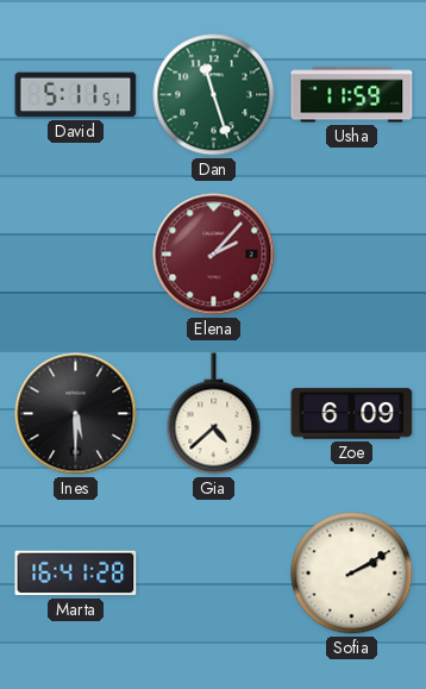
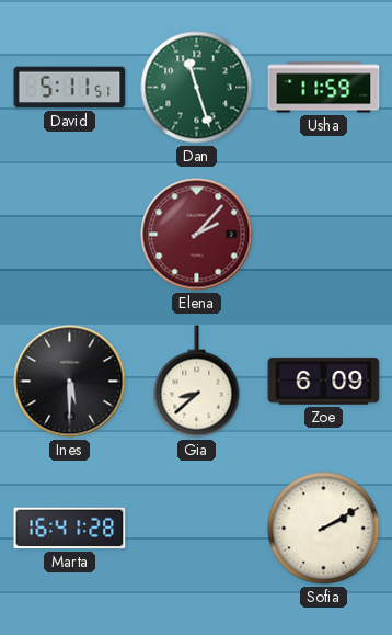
Gia: 4:38 -> 8:38
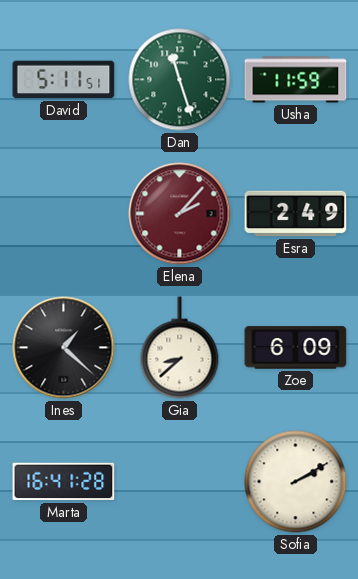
Esra: none -> 2:49
Ines: 5:30 -> 1:22
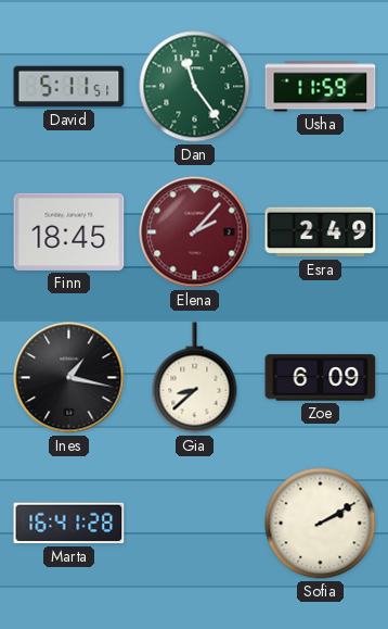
Dan: 11:27 -> 11:24
Finn: none -> 18:45
Ines: 1:22 -> 1:17
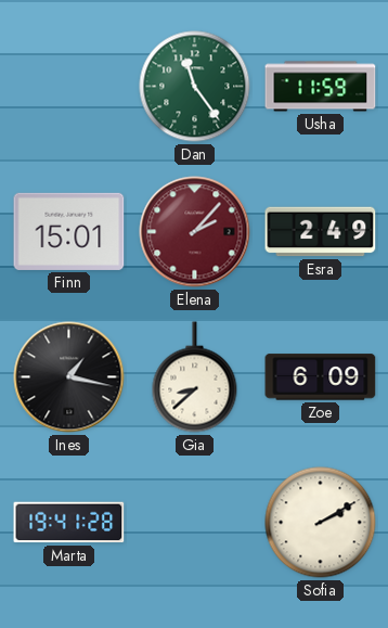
David: 5:11 -> none
Finn: 18:45 -> 15:01
Marta: 16:41 -> 19:41
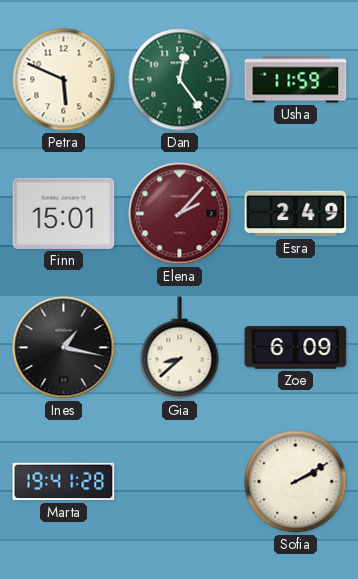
Petra: none -> 5:49
Dan: 11:24 -> 12:24
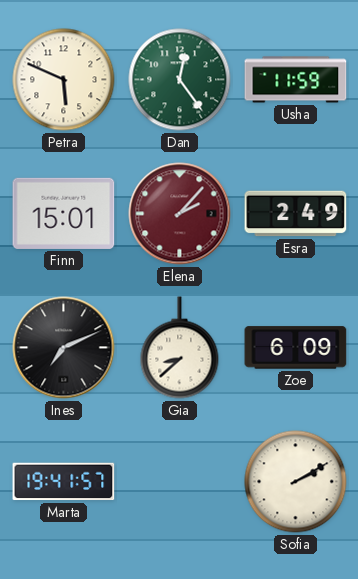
Ines: 1:17 -> 7:11
Marta: 19:41:28 -> 19:41:57
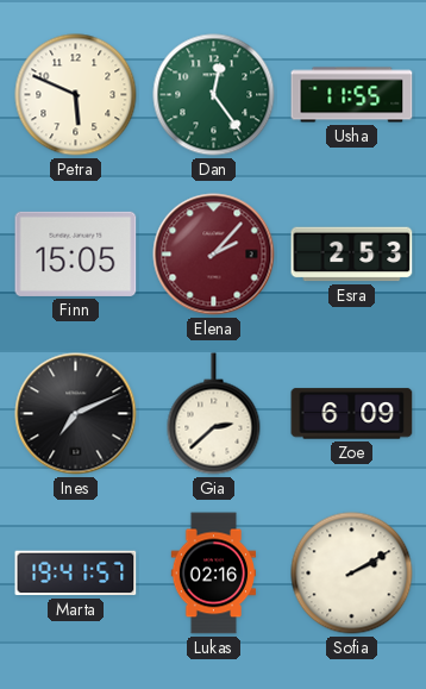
Usha: 11:59 -> 11:55
Finn: 15:01 -> 15:05
Esra: 2:49 -> 2:53
Gia: 8:38 -> 2:38
Lukas: none -> 02:16
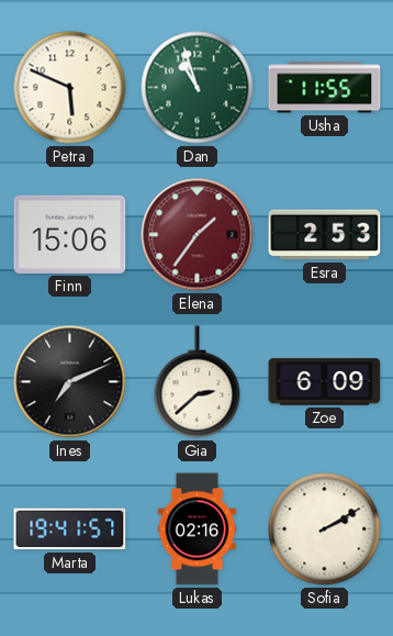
Dan: 12:24 -> 10:57
Finn: 15:05 -> 15:06
Elena: 2:07 -> 1:36
